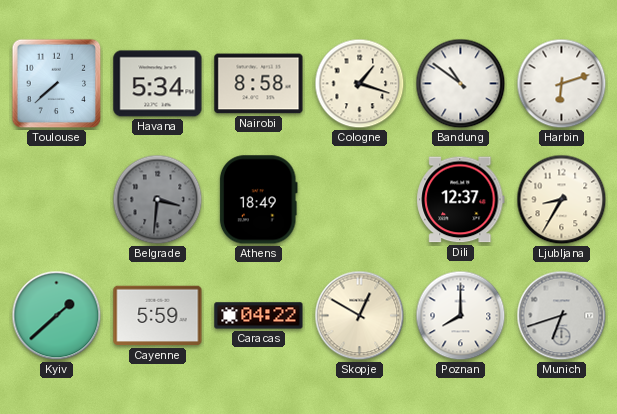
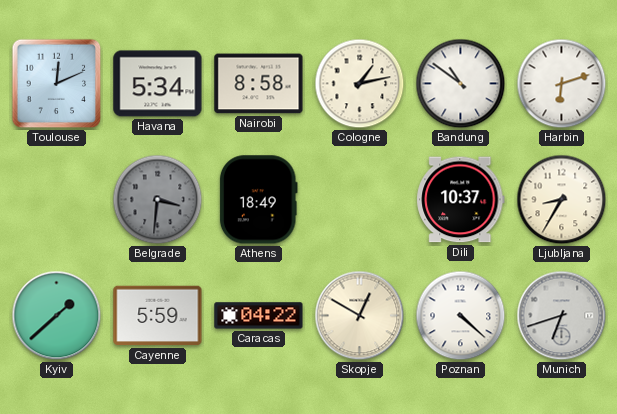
Toulouse: 7:38 -> 12:11
Cologne: 1:18 -> 1:13
Dili: 12:37 -> 10:37
Poznan: 8:00 -> 4:22
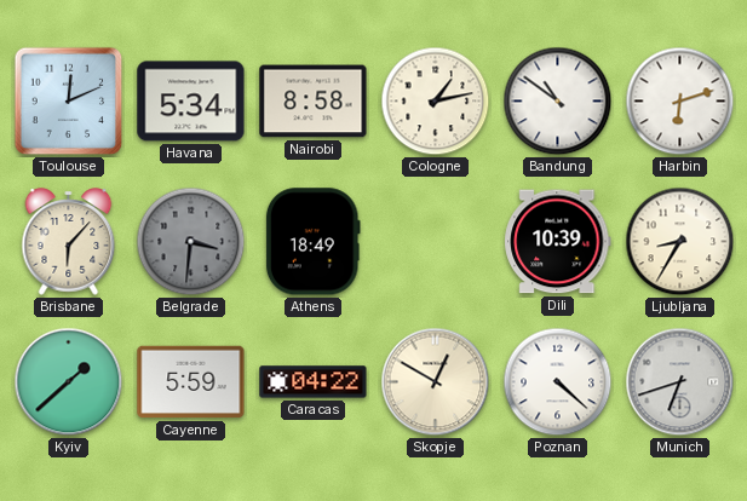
Brisbane: none -> 6:07
Dili: 10:37 -> 10:39
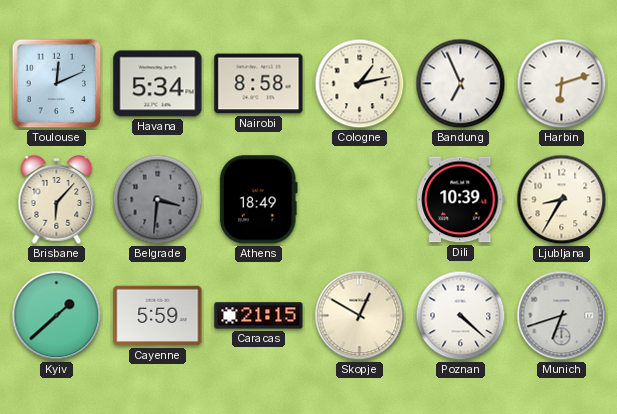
Bandung: 10:51 -> 6:56
Caracas: 04:22 -> 21:15
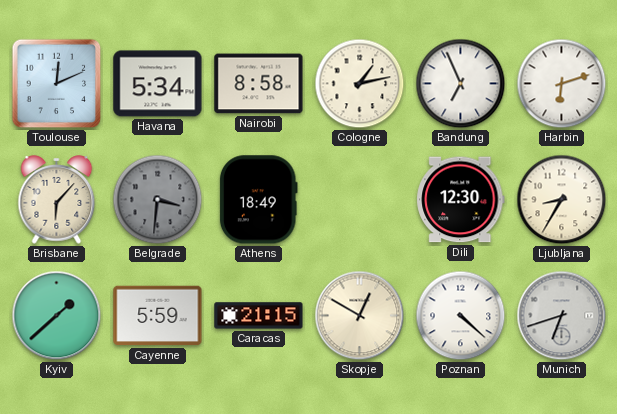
Dili: 10:39 -> 12:30
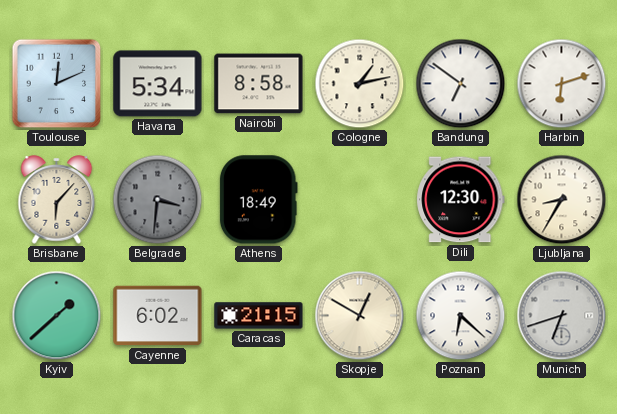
Bandung: 6:56 -> 6:51
Cayenne: 5:59 -> 6:02
Poznan: 4:22 -> 6:22
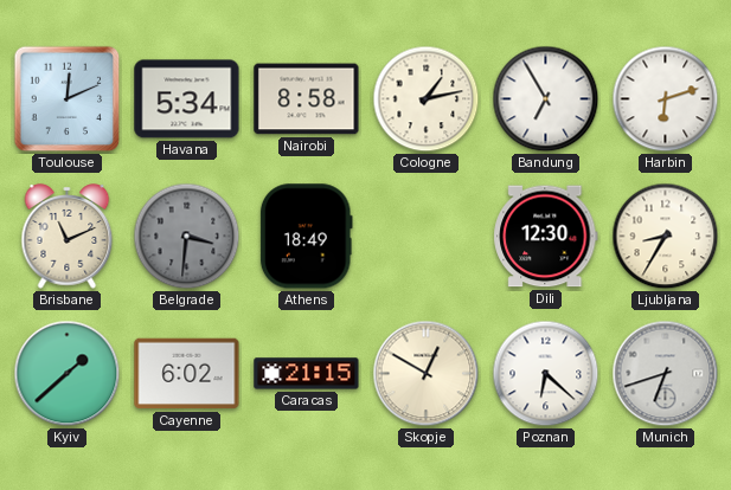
Bandung: 6:51 -> 6:55
Brisbane: 6:07 -> 11:11
